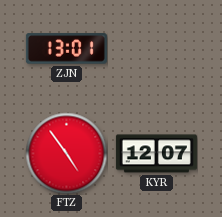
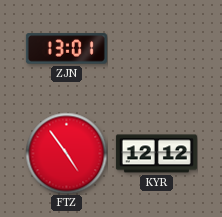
KYR: 12:07 -> 12:12
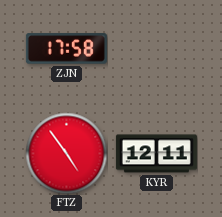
ZJN: 13:01 -> 17:58
KYR: 12:12 -> 12:11
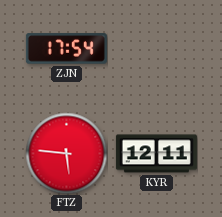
ZJN: 17:58 -> 17:54
FTZ: 4:54 -> 5:46
